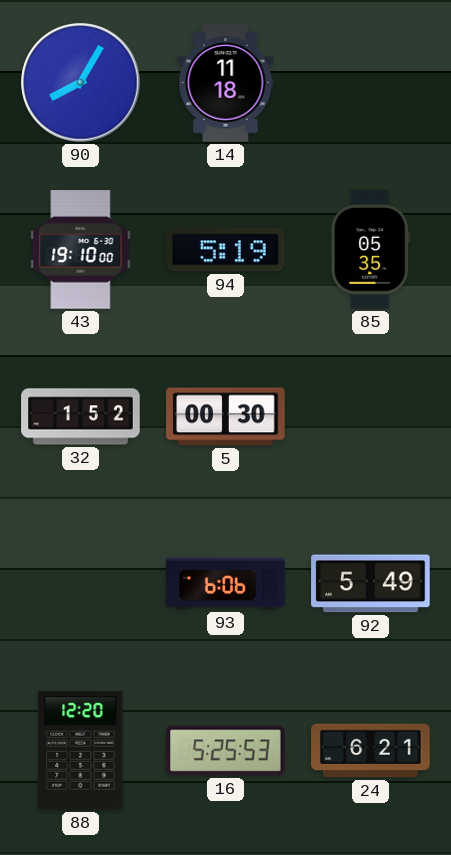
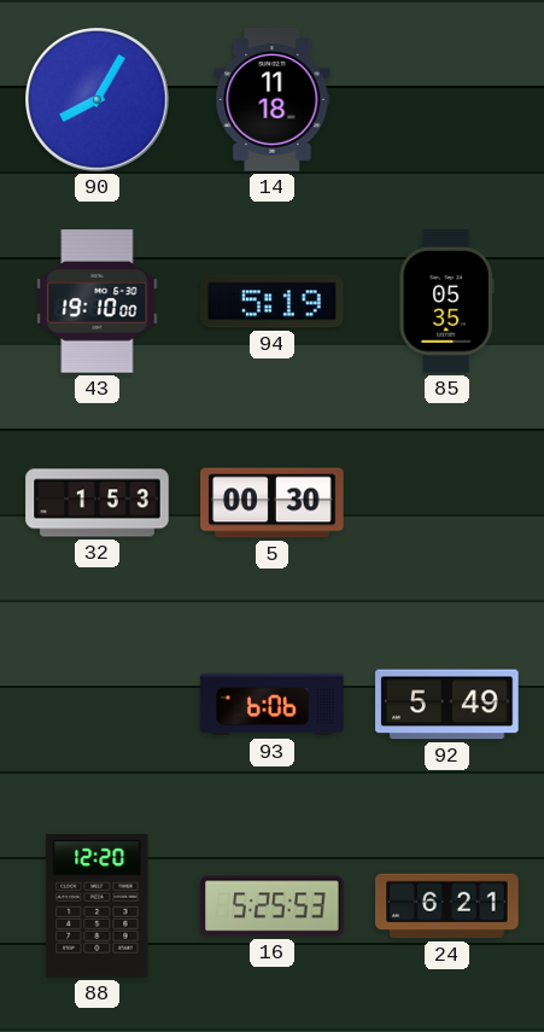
32: 1:52 -> 1:53
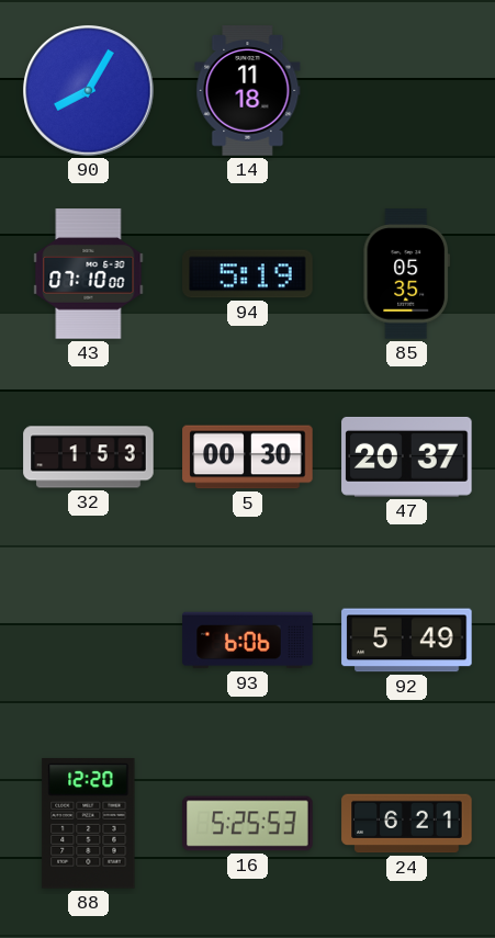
43: 19:10 -> 07:10
47: none -> 20:37
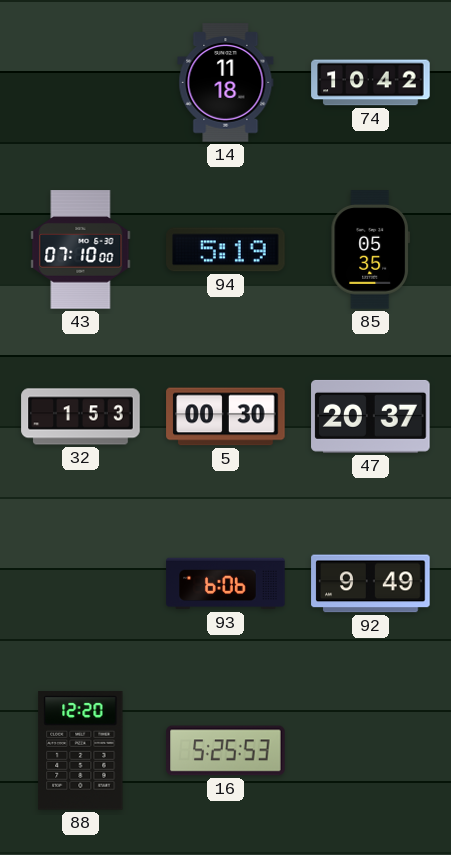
90: 8:05 -> none
74: none -> 10:42
92: 5:49 -> 9:49
24: 6:21 -> none
